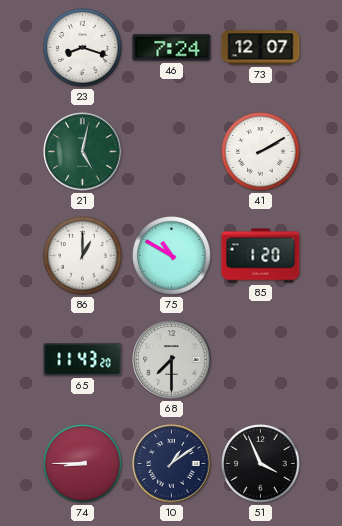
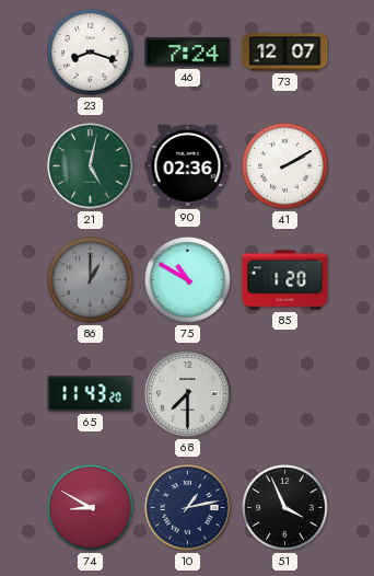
90: none -> 02:36
86 dial: white -> grey
74: 8:45 -> 8:50
10: 1:09 -> 1:13
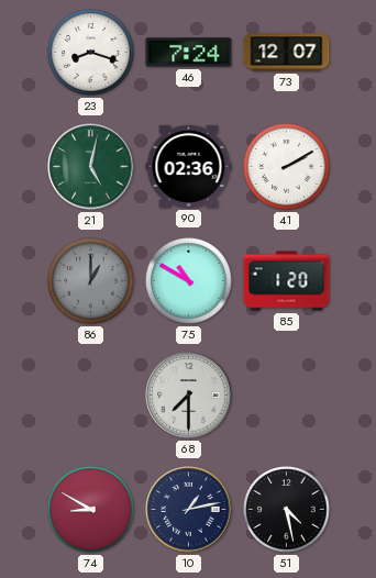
65: 11:43 -> none
51: 3:56 -> 4:28
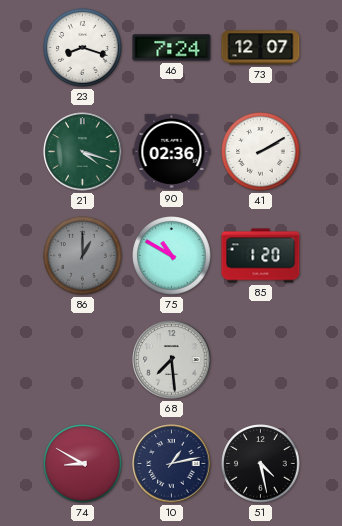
21: 5:02 -> 4:18
68: 7:30 -> 7:29
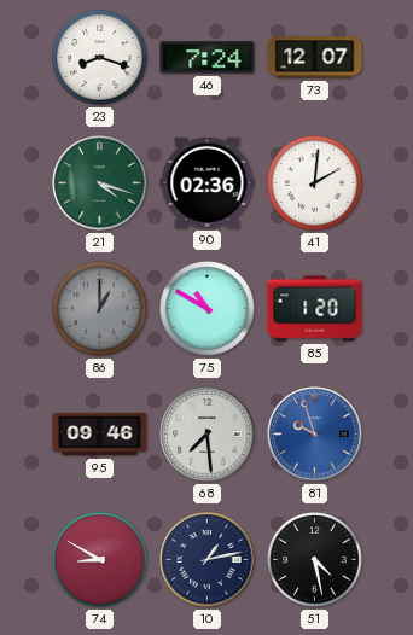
41: 2:10 -> 2:01
95: none -> 09:46
81: none -> 9:57
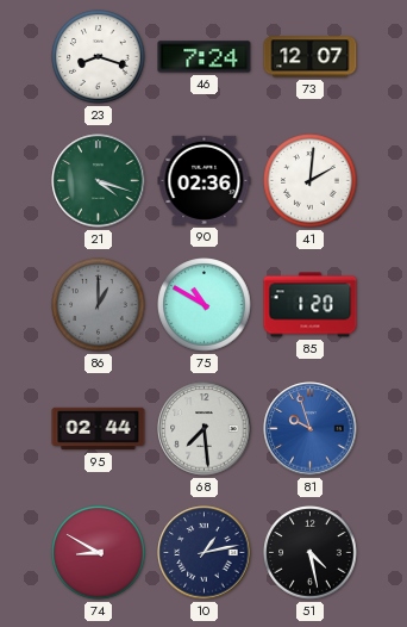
95: 09:46 -> 02:44
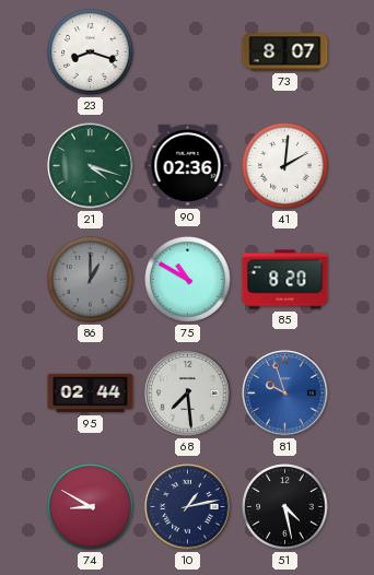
46: 7:24 -> none
73: 12:07 -> 8:07
85: 1:20 -> 8:20
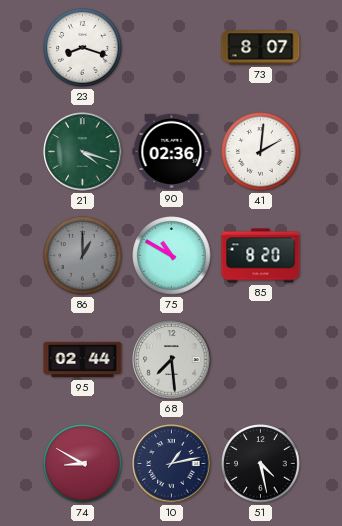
81: 9:57 -> none
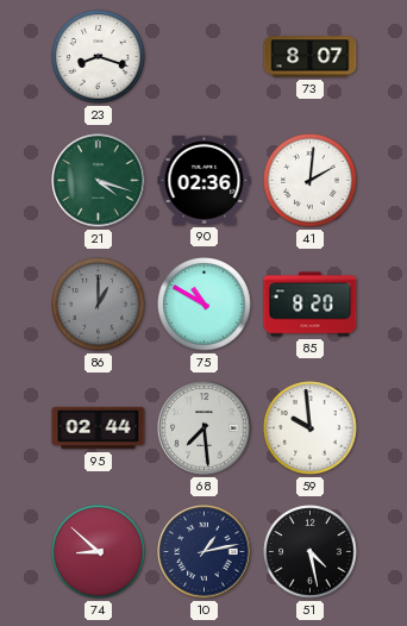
59: none -> 9:59
74: 8:50 -> 8:52
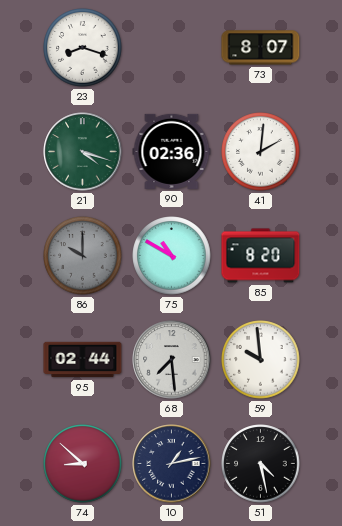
86: 1:00 -> 10:00
